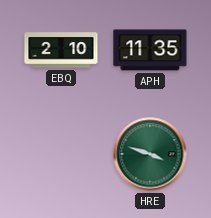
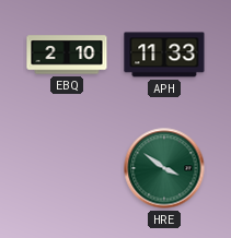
APH: 11:35 -> 11:33
HRE: 3:48 -> 3:51
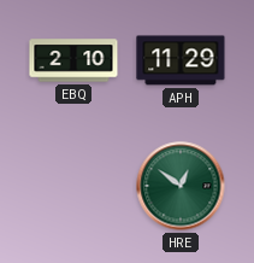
APH: 11:33 -> 11:29
HRE: 3:51 -> 12:51
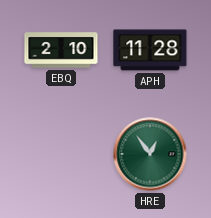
APH: 11:29 -> 11:28
HRE: 12:51 -> 12:54
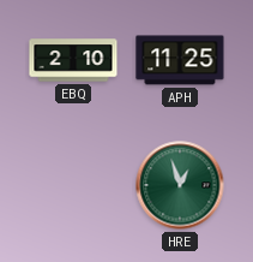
APH: 11:28 -> 11:25
HRE: 12:54 -> 12:57
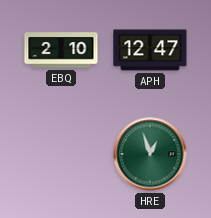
APH: 11:25 -> 12:47
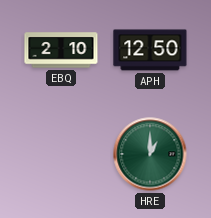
APH: 12:47 -> 12:50
HRE: 12:57 -> 1:00
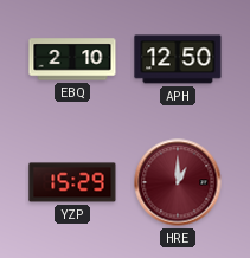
YZP: none -> 15:29
HRE dial: green -> burgundy
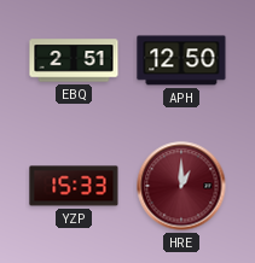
EBQ: 2:10 -> 2:51
YZP: 15:29 -> 15:33
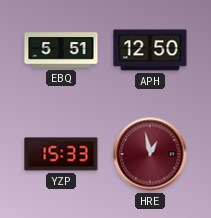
EBQ: 2:51 -> 5:51
HRE: 1:00 -> 12:58
